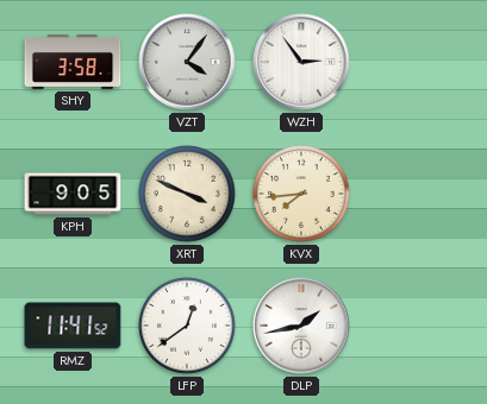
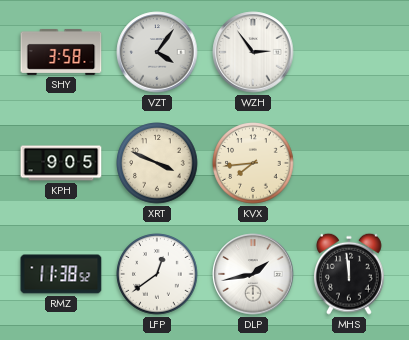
RMZ: 11:41 -> 11:38
MHS: none -> 11:59
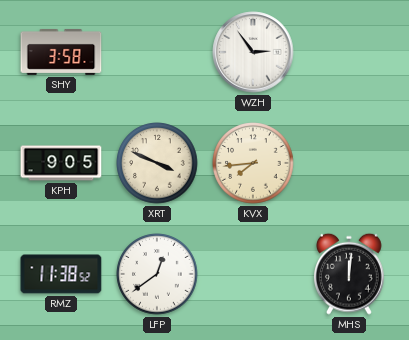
VZT: 4:06 -> none
DLP: 1:43 -> none
MHS: 11:59 -> 12:01
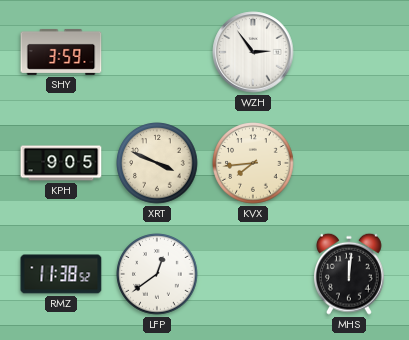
SHY: 3:58 -> 3:59
